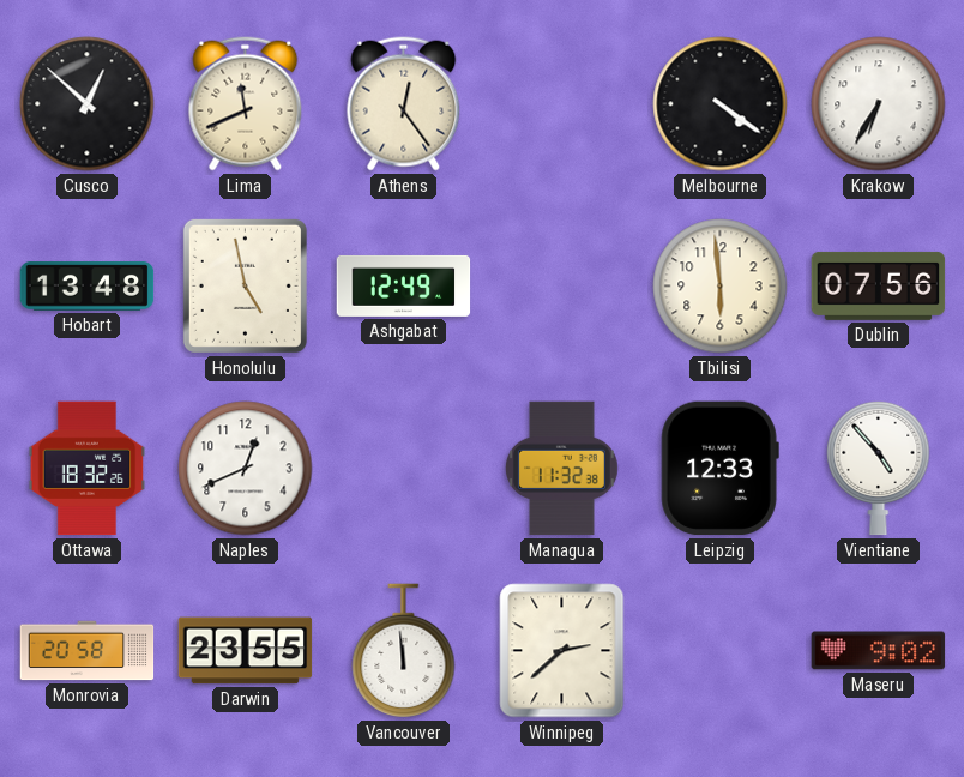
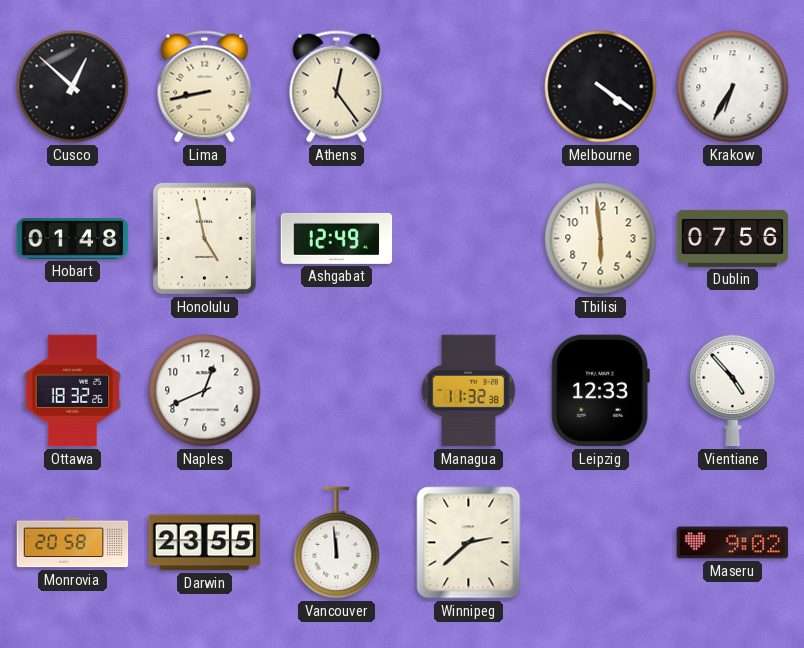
Lima: 11:41 -> 8:43
Hobart: 13:48 -> 01:48
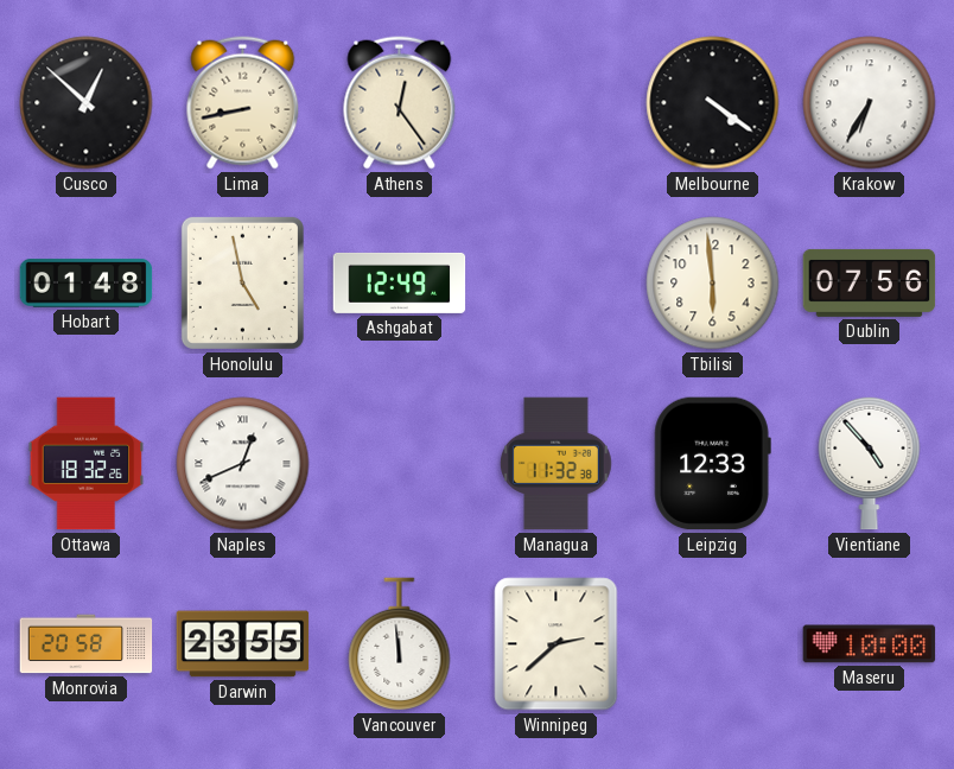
Naples numerals: Arabic -> Roman
Maseru: 9:02 -> 10:00
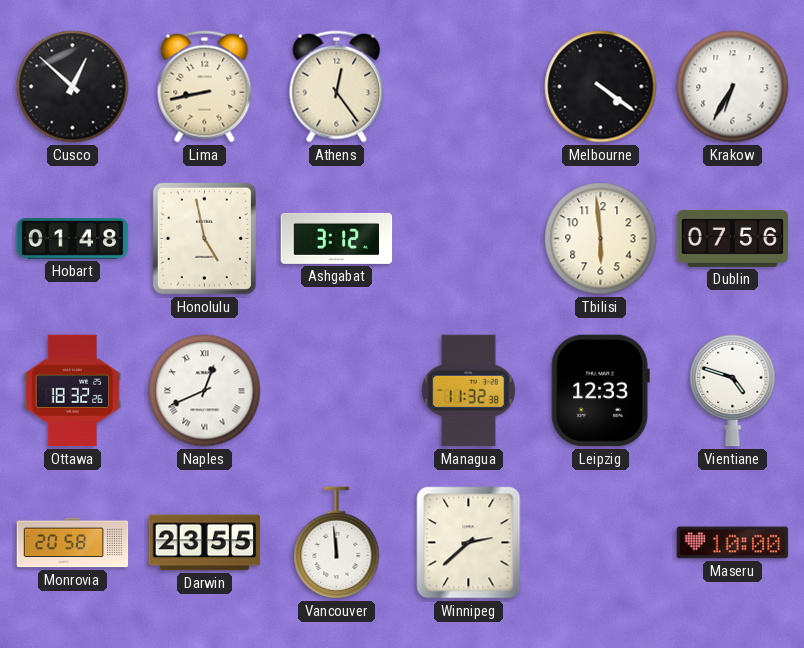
Ashgabat: 12:49 -> 3:12
Vientiane: 4:53 -> 4:48
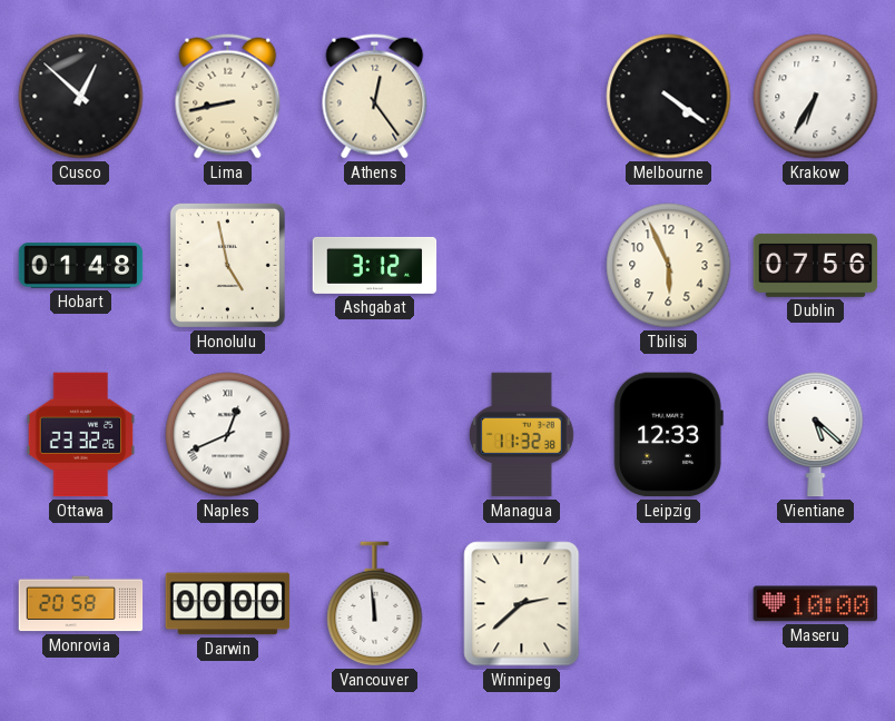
Tbilisi: 5:59 -> 5:56
Ottawa: 18:32 -> 23:32
Vientiane: 4:48 -> 5:22
Darwin: 23:55 -> 00:00
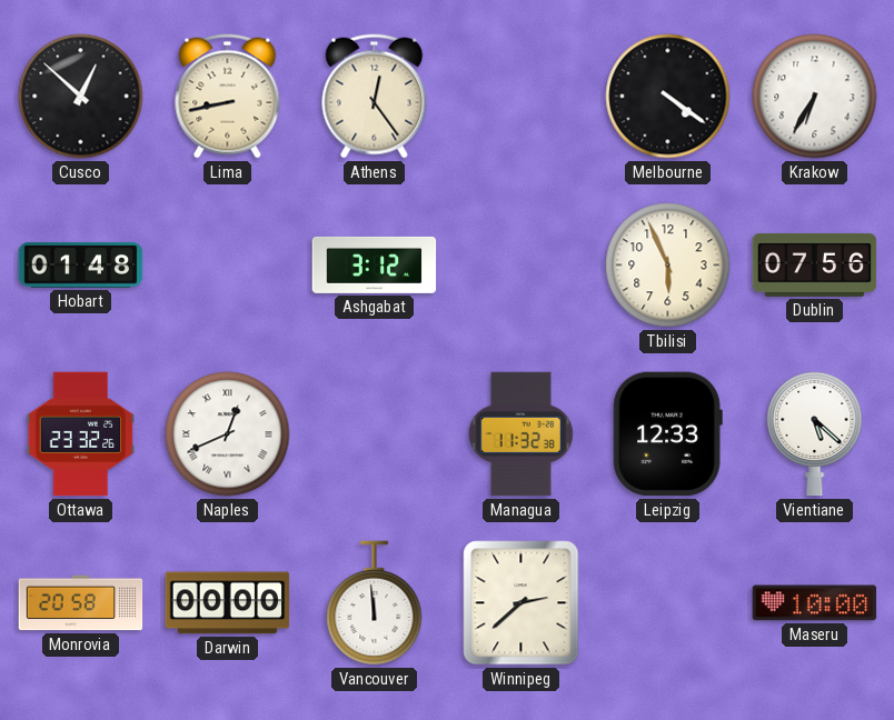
Honolulu: 4:58 -> none
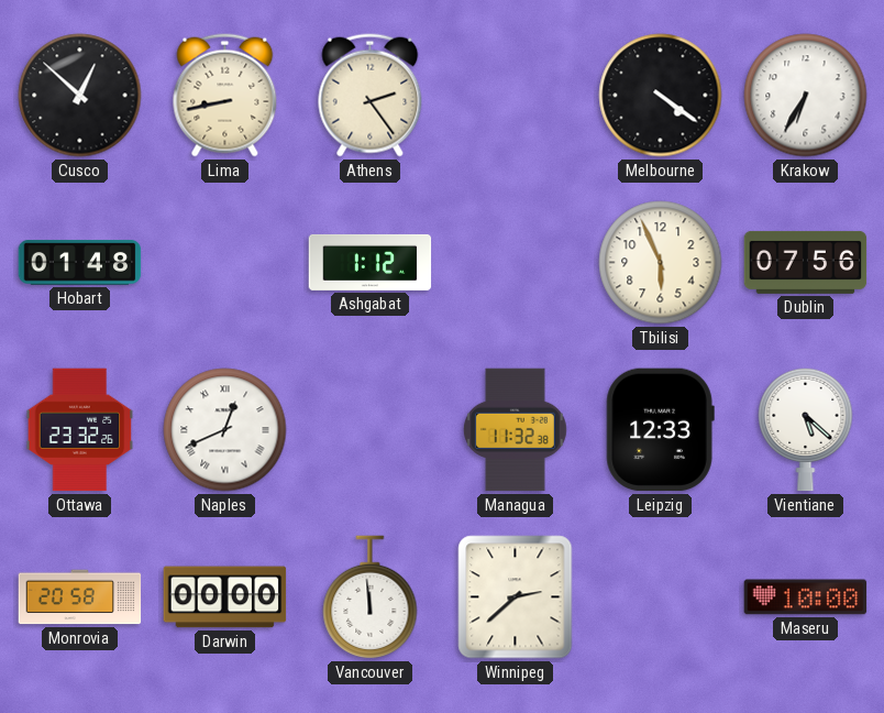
Athens: 12:24 -> 2:24
Ashgabat: 3:12 -> 1:12
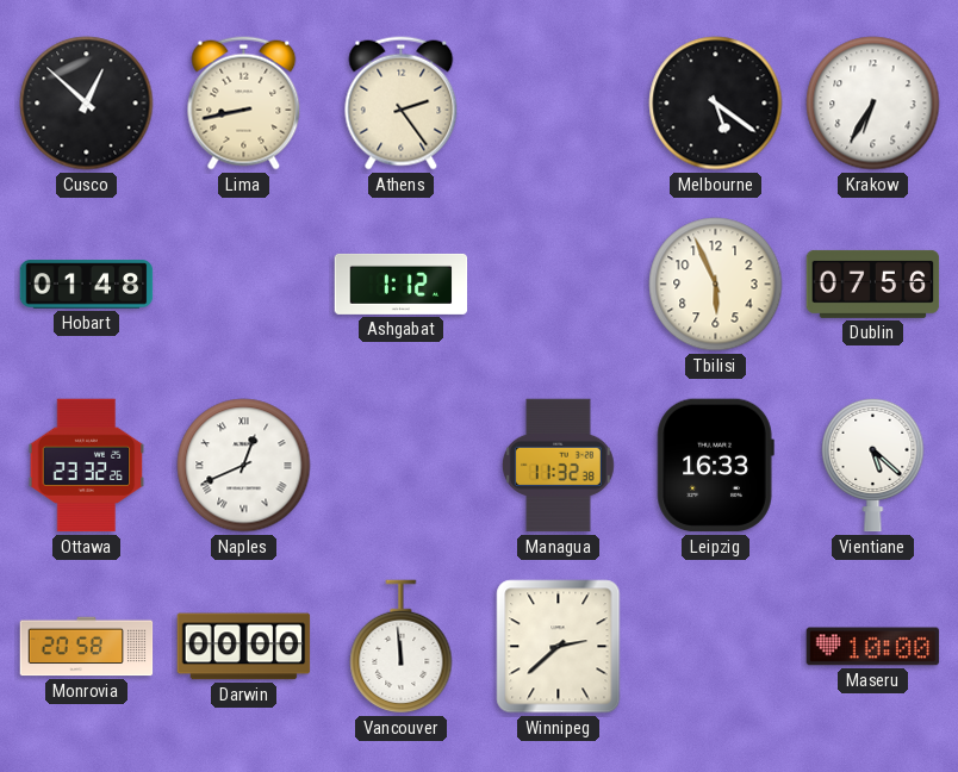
Melbourne: 4:21 -> 5:21
Leipzig: 12:33 -> 16:33
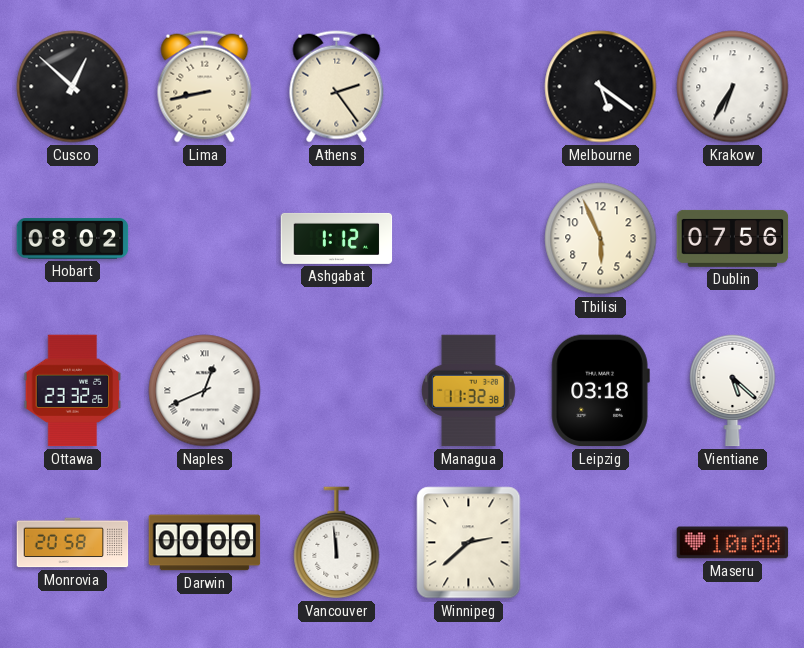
Hobart: 01:48 -> 08:02
Leipzig: 16:33 -> 03:18
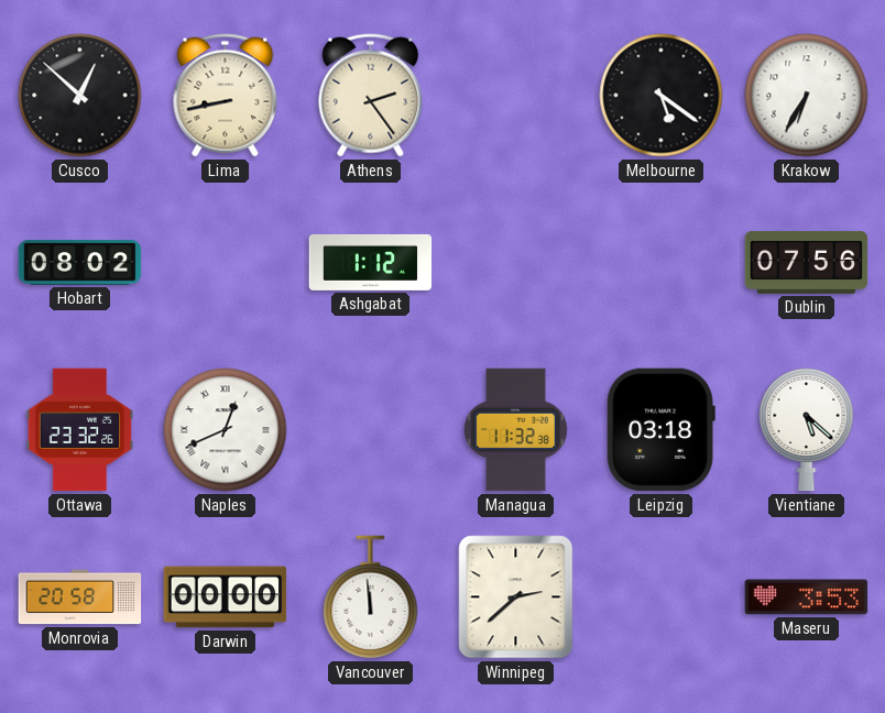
Tbilisi: 5:56 -> none
Maseru: 10:00 -> 3:53
